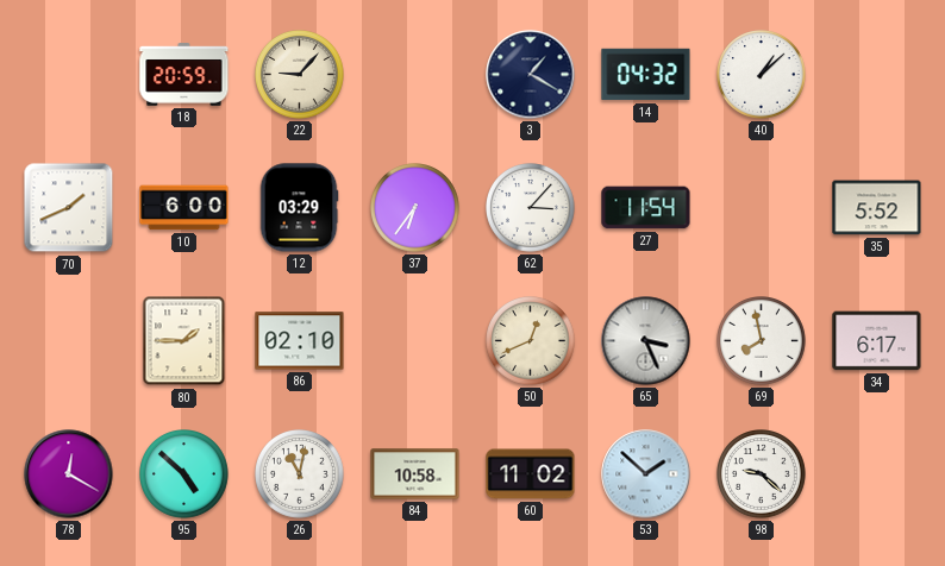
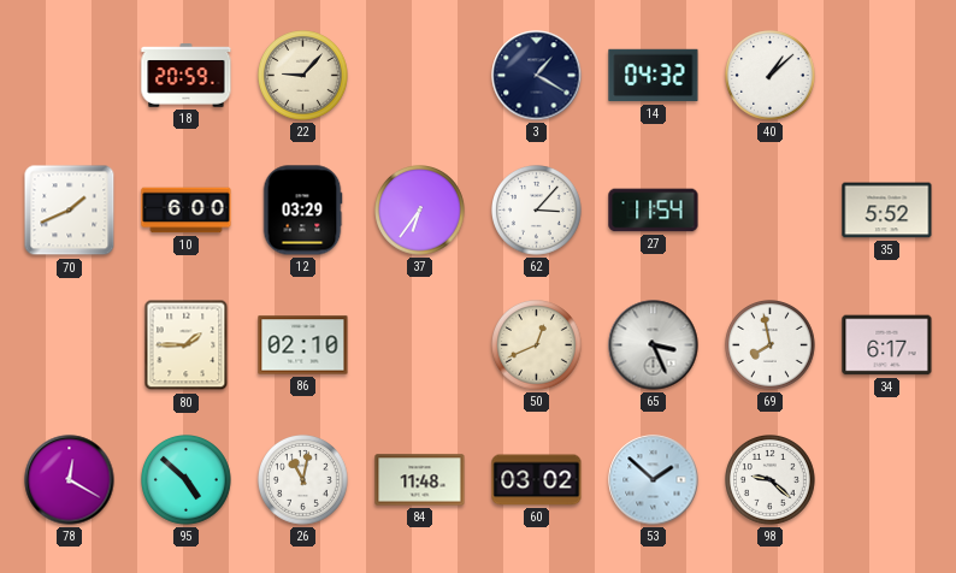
84: 10:58 -> 11:48
60: 11:02 -> 03:02
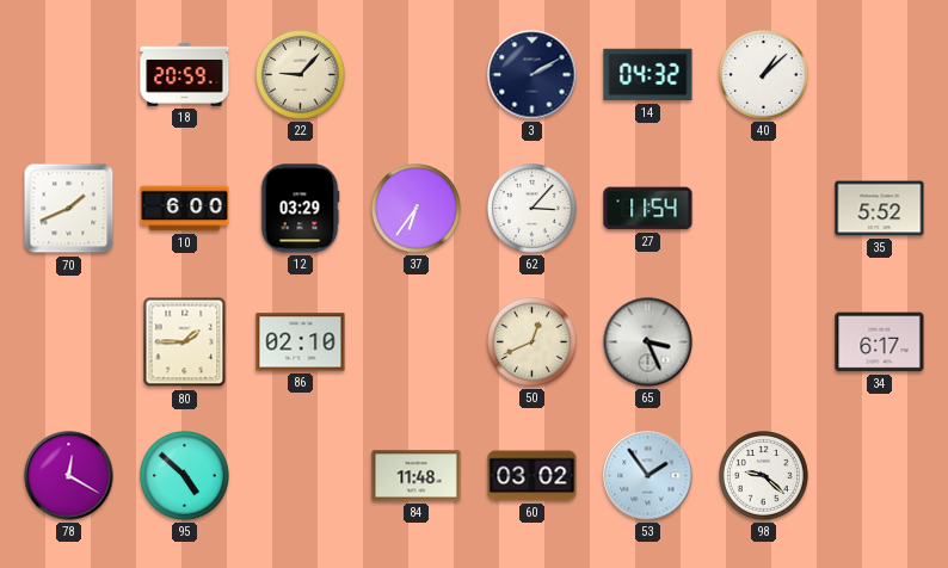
3: 1:20 -> 2:10
69: 7:58 -> none
26: 11:02 -> none
53: 1:52 -> 1:54
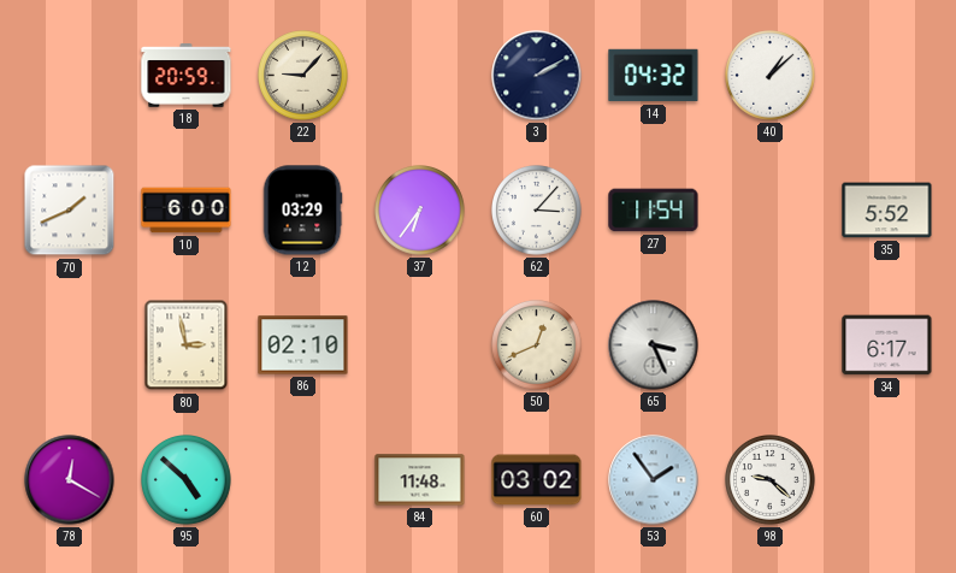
80: 1:45 -> 2:58
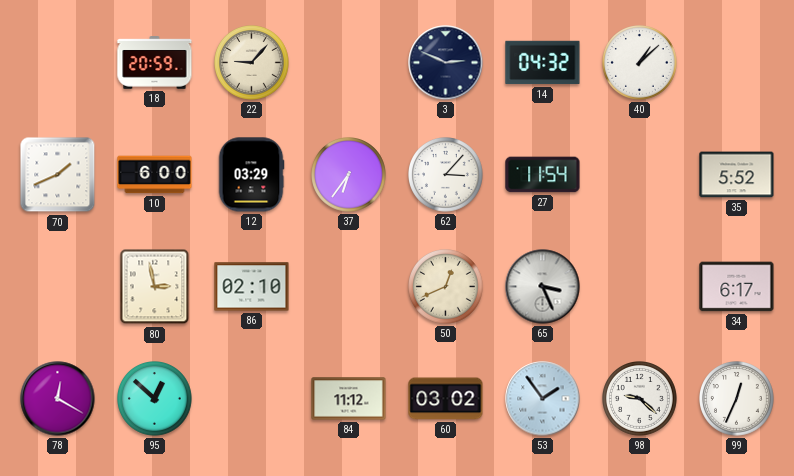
3: 2:10 -> 2:49
95: 4:52 -> 12:52
84: 11:48 -> 11:12
99: none -> 12:34
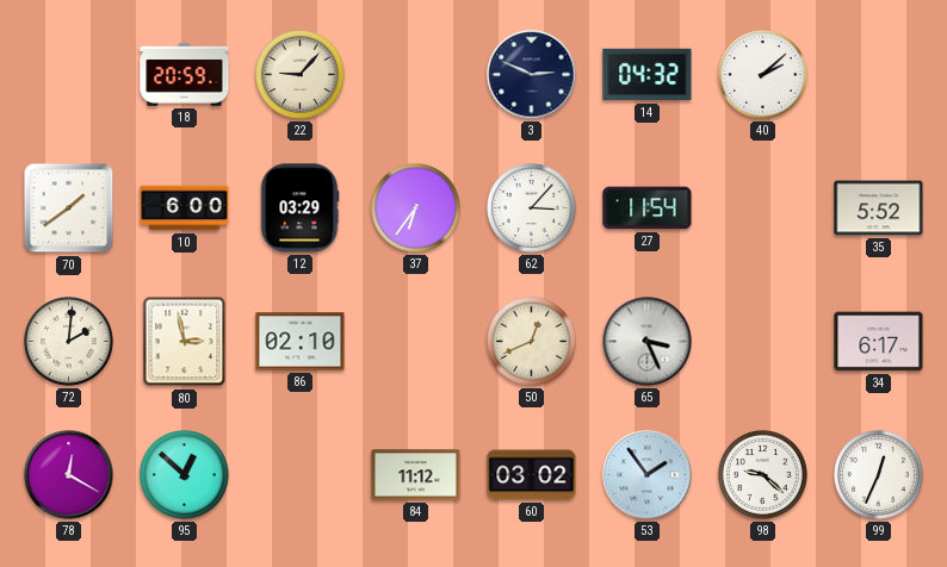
40: 1:08 -> 2:08
70: 1:41 -> 1:39
72: none -> 2:01
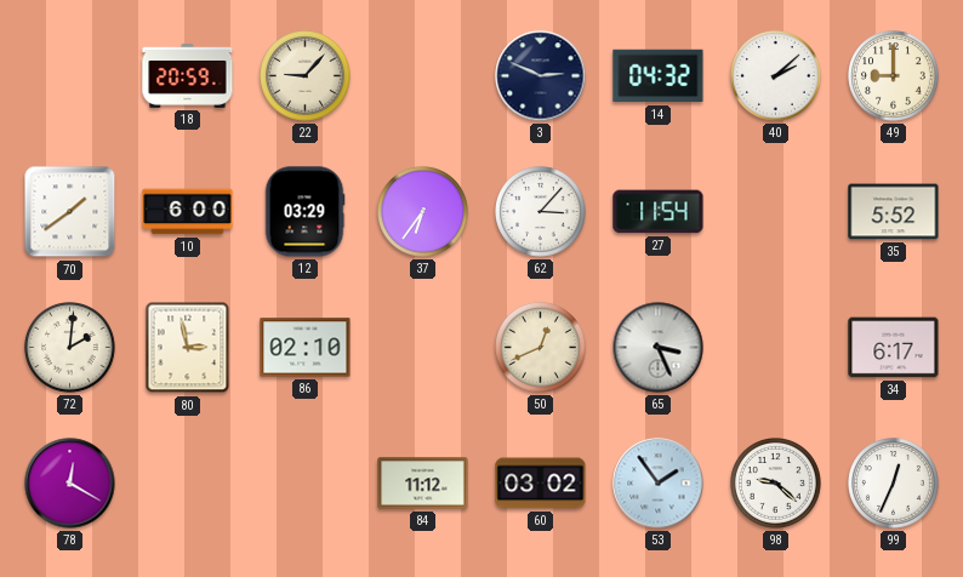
49: none -> 9:00
95: 12:52 -> none
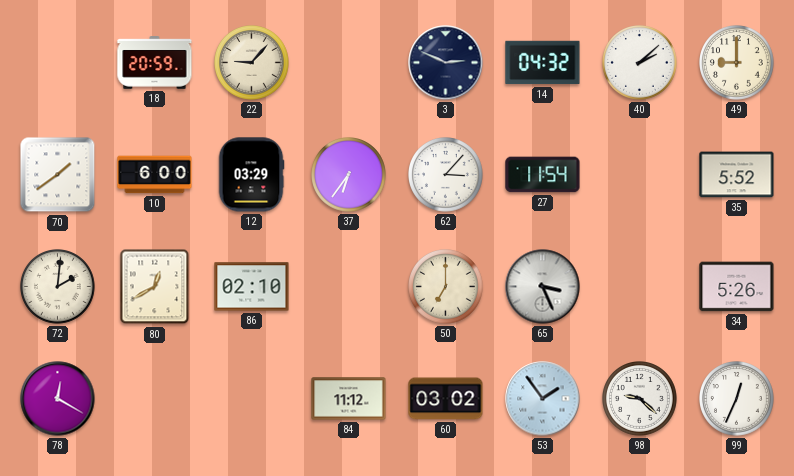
80: 2:58 -> 12:40
50: 12:41 -> 7:00
34: 6:17 -> 5:26
